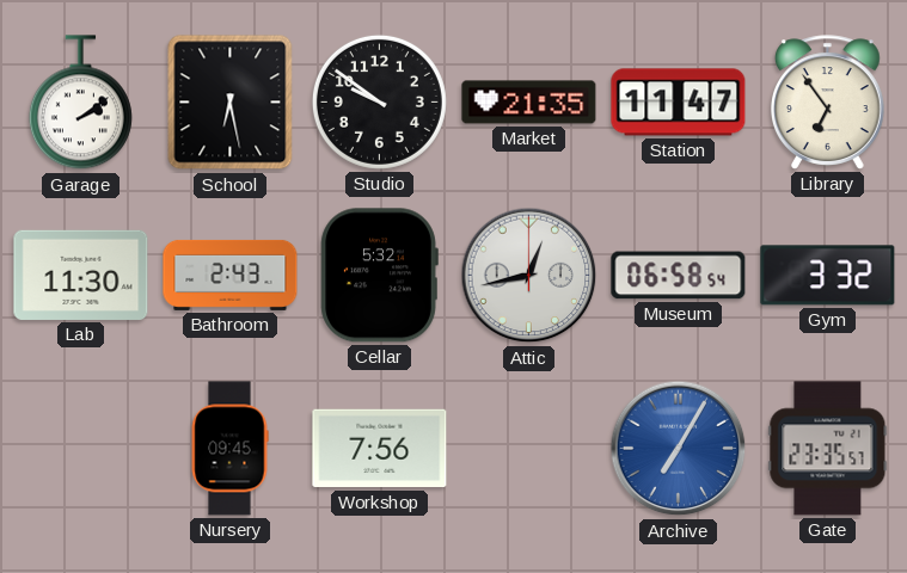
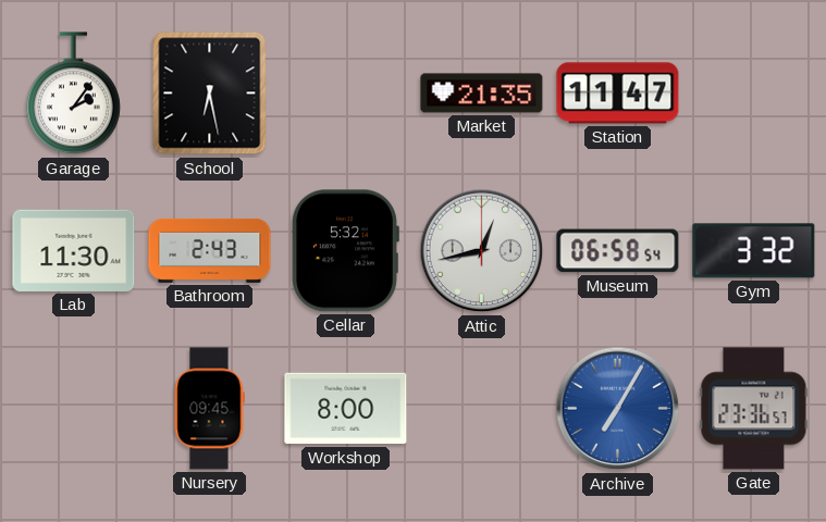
Garage: 2:09 -> 2:06
Studio: 9:51 -> none
Library: 6:54 -> none
Workshop: 7:56 -> 8:00
Gate: 23:35 -> 23:36
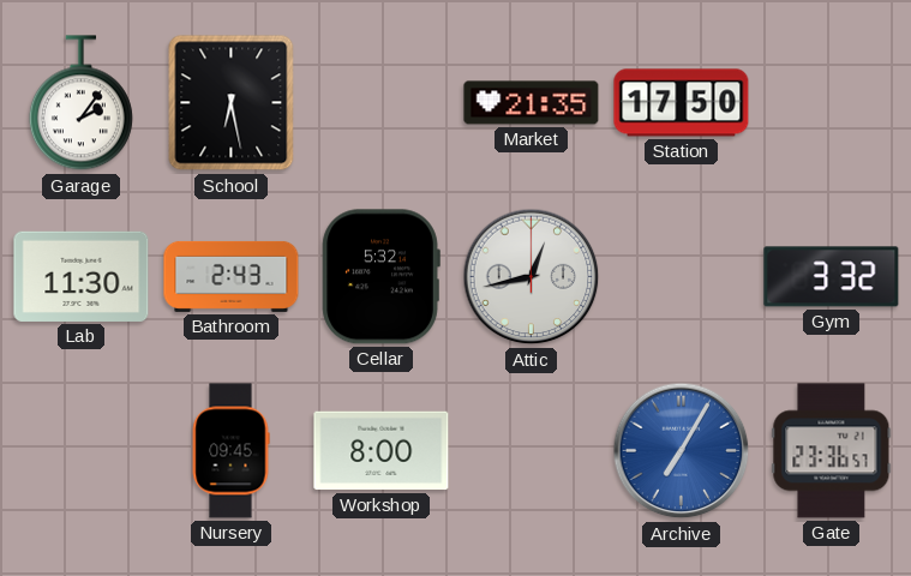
Station: 11:47 -> 17:50
Museum: 06:58 -> none
